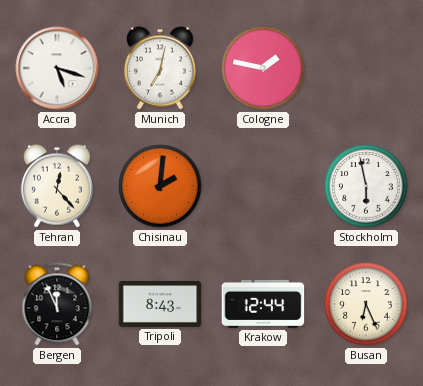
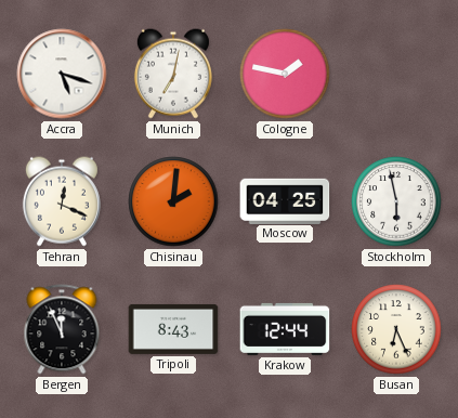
Tehran: 12:23 -> 12:19
Moscow: none -> 04:25
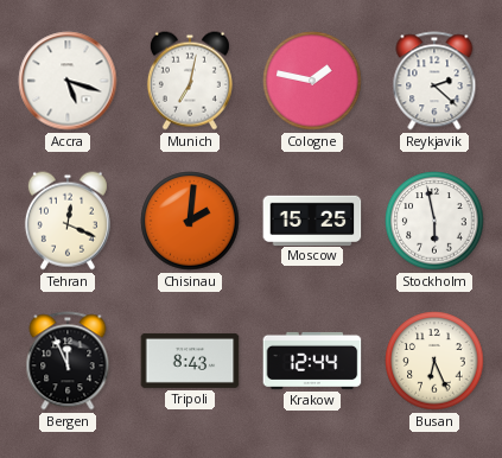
Reykjavik: none -> 2:22
Moscow: 04:25 -> 15:25
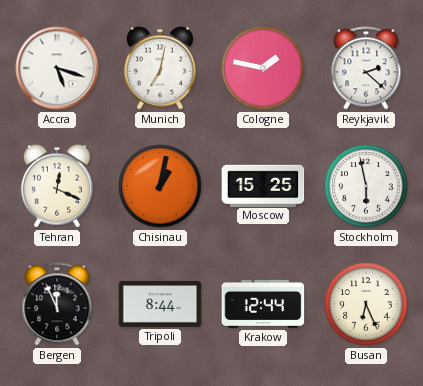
Chisinau: 2:01 -> 1:02
Tripoli: 8:43 -> 8:44
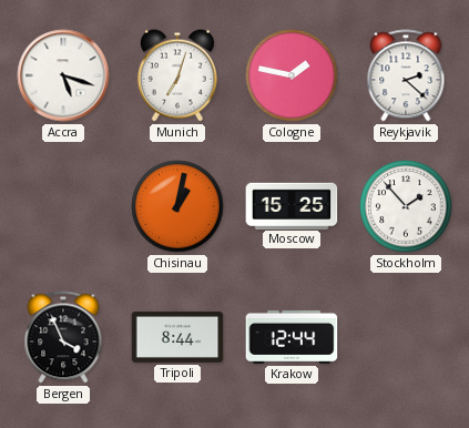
Munich: 7:02 -> 7:03
Tehran: 12:19 -> none
Stockholm: 5:58 -> 1:53
Bergen: 11:56 -> 3:56
Busan: 6:26 -> none
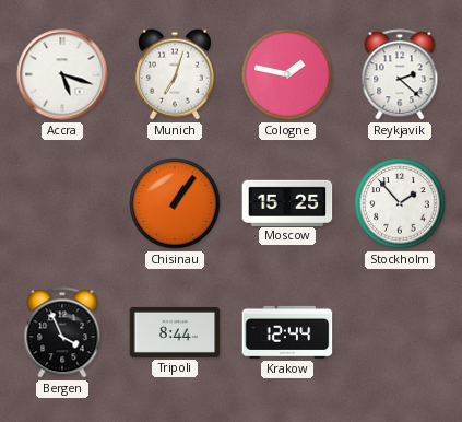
Chisinau: 1:02 -> 1:06
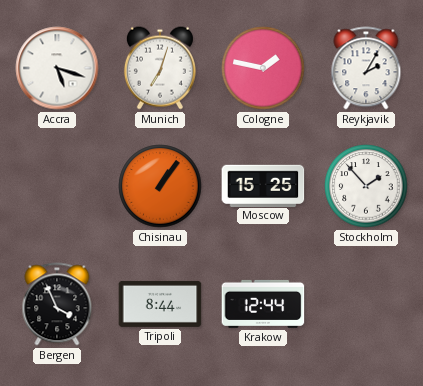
Reykjavik: 2:22 -> 2:05
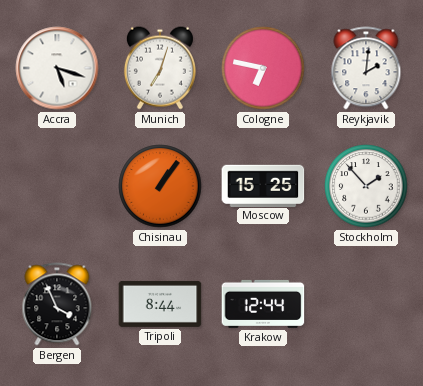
Cologne: 1:47 -> 6:47
Reykjavik: 2:05 -> 2:01
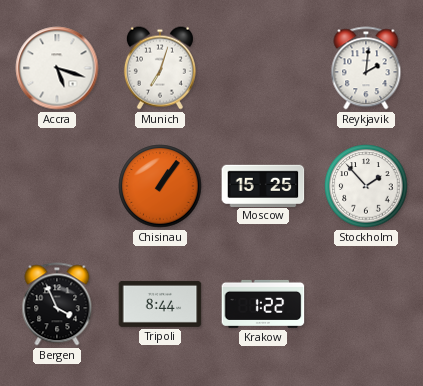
Cologne: 6:47 -> none
Krakow: 12:44 -> 1:22
